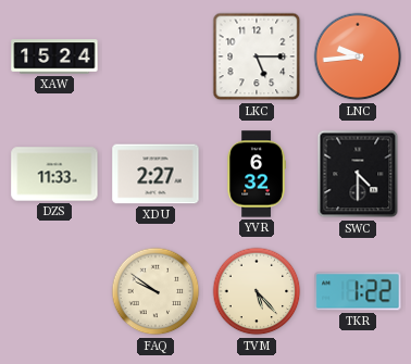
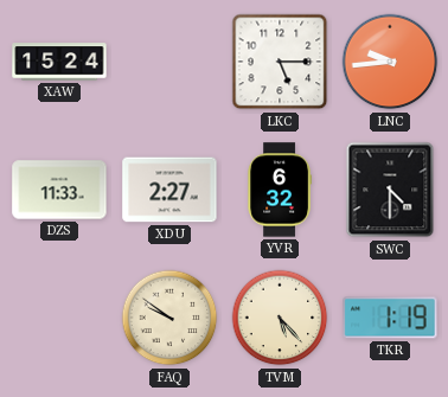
TKR: 1:22 -> 1:19
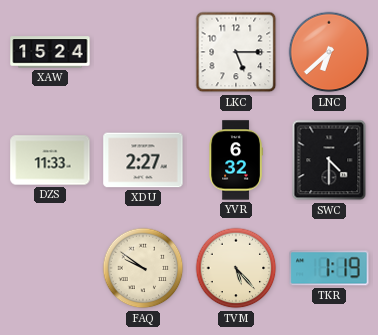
LNC: 9:44 -> 6:38
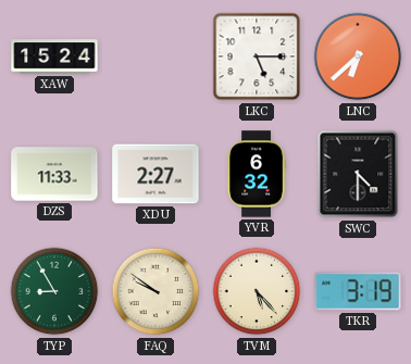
TYP: none -> 8:55
TKR: 1:19 -> 3:19
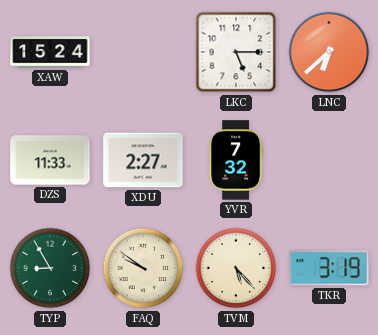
YVR: 6:32 -> 7:32
SWC: 4:30 -> none
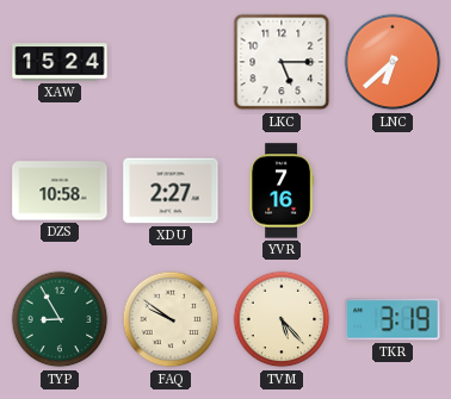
DZS: 11:33 -> 10:58
YVR: 7:32 -> 7:16
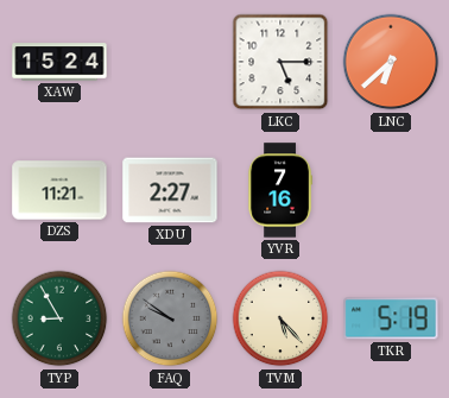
DZS: 10:58 -> 11:21
FAQ dial: cream -> grey
TKR: 3:19 -> 5:19
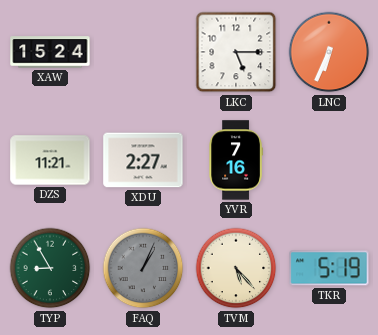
LNC: 6:38 -> 6:34
FAQ: 9:51 -> 1:04
